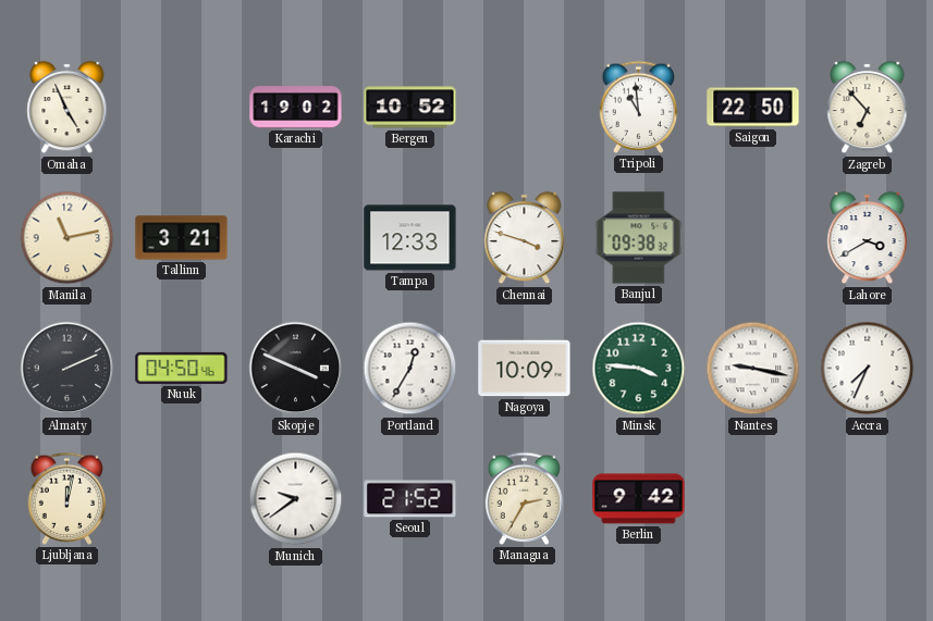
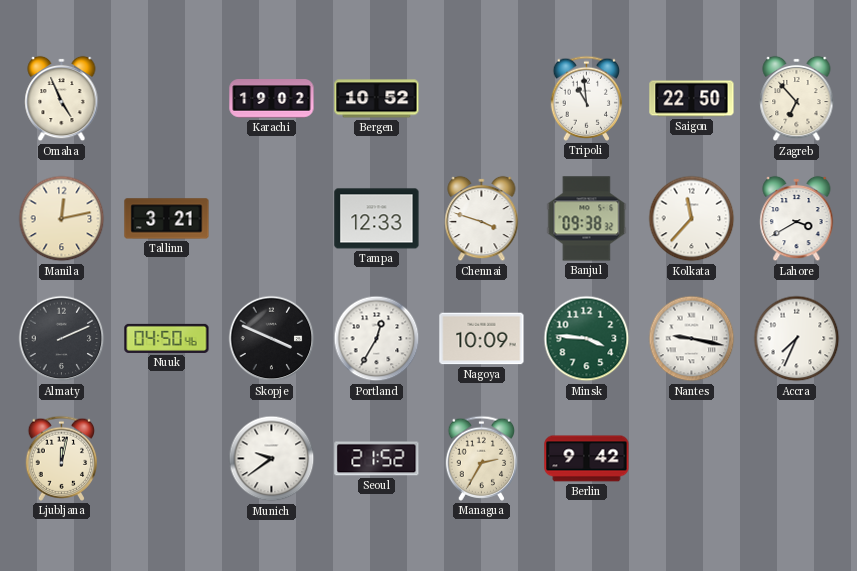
Manila: 11:13 -> 12:13
Kolkata: none -> 11:37
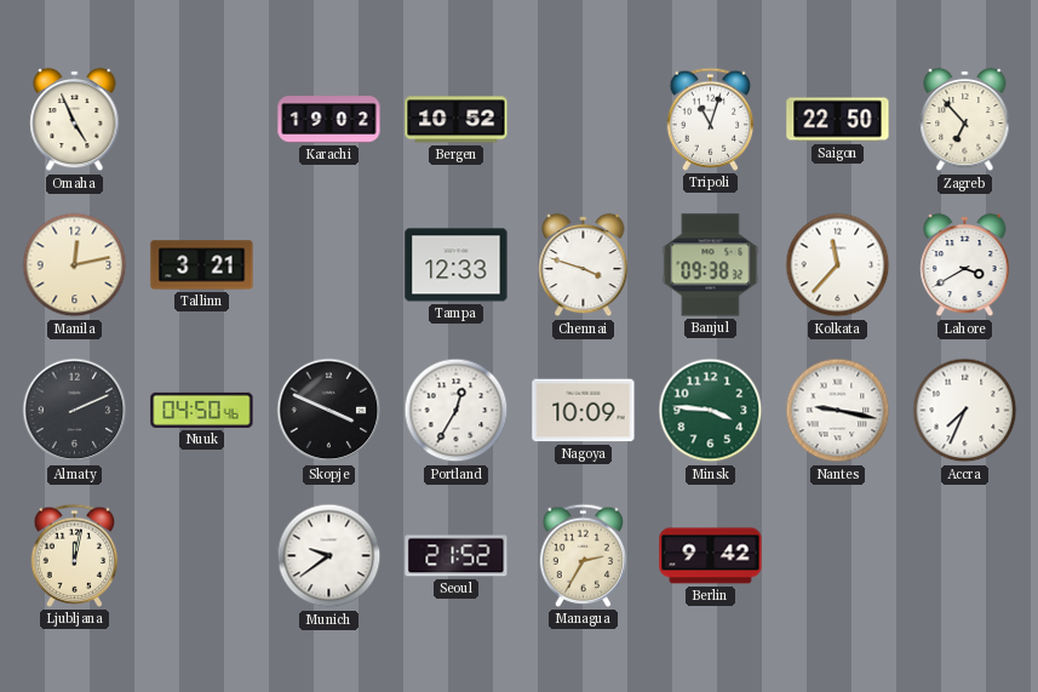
Tripoli: 10:59 -> 11:03
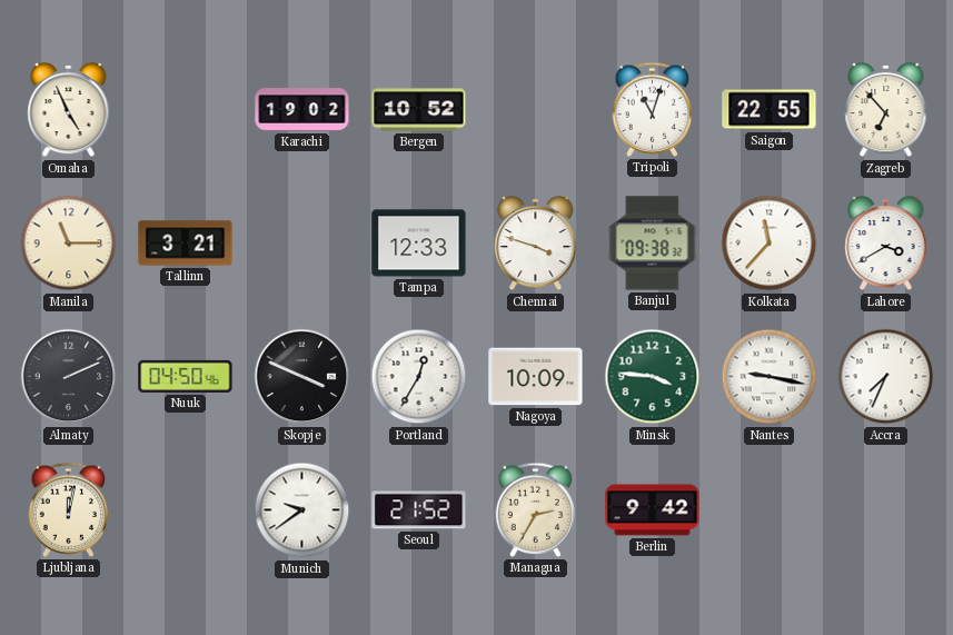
Saigon: 22:50 -> 22:55
Manila: 12:13 -> 11:15
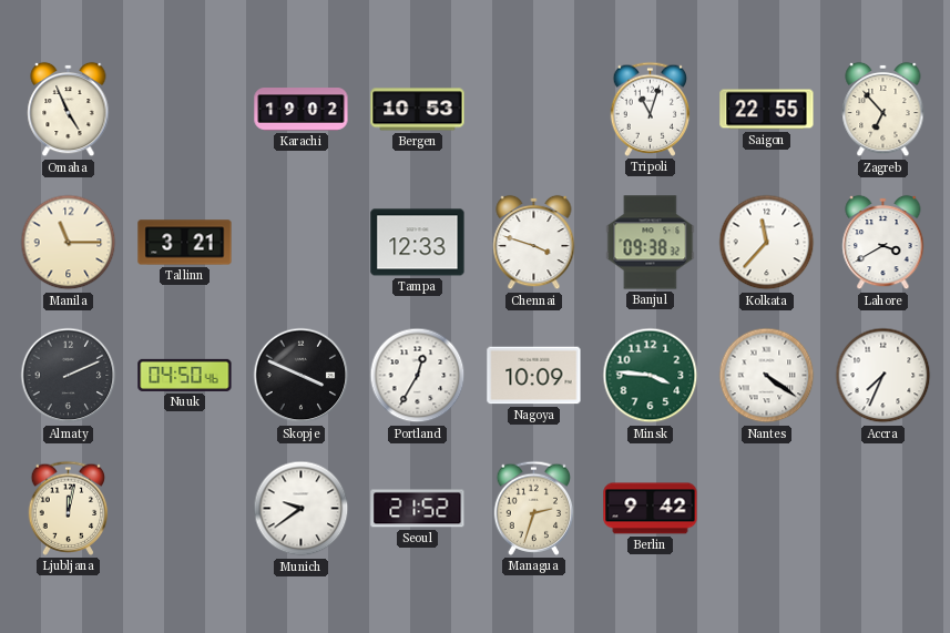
Bergen: 10:52 -> 10:53
Nantes: 9:17 -> 4:21
Managua: 2:35 -> 2:33
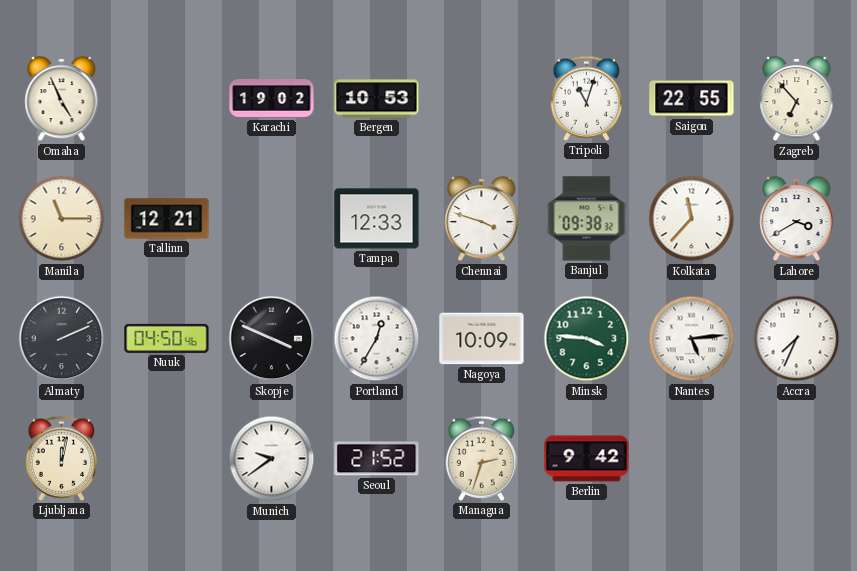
Tallinn: 3:21 -> 12:21
Nantes: 4:21 -> 5:14
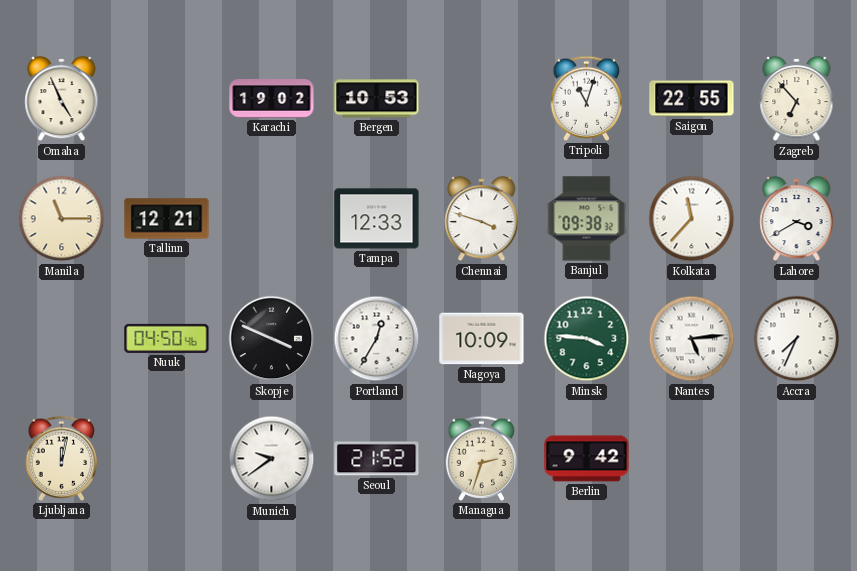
Almaty: 2:11 -> none
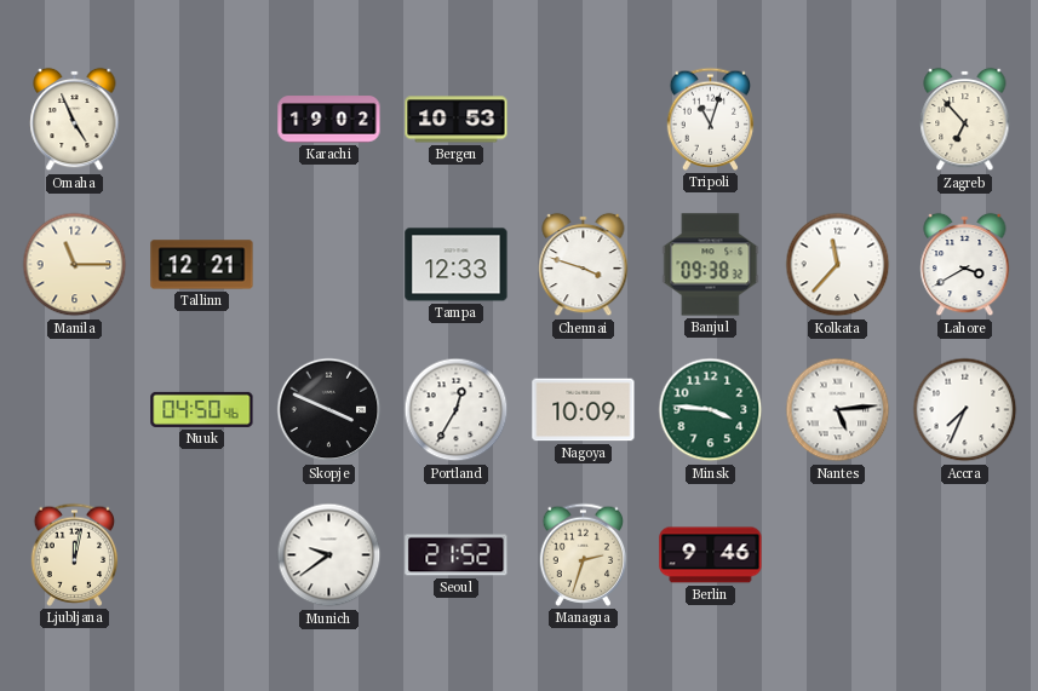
Saigon: 22:55 -> none
Berlin: 9:42 -> 9:46
